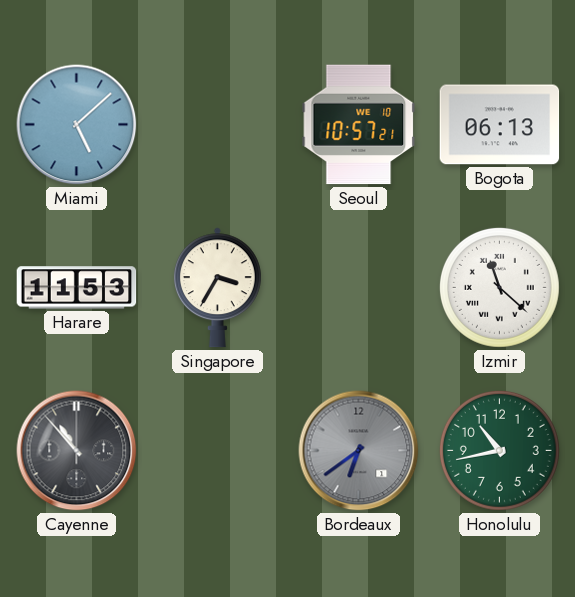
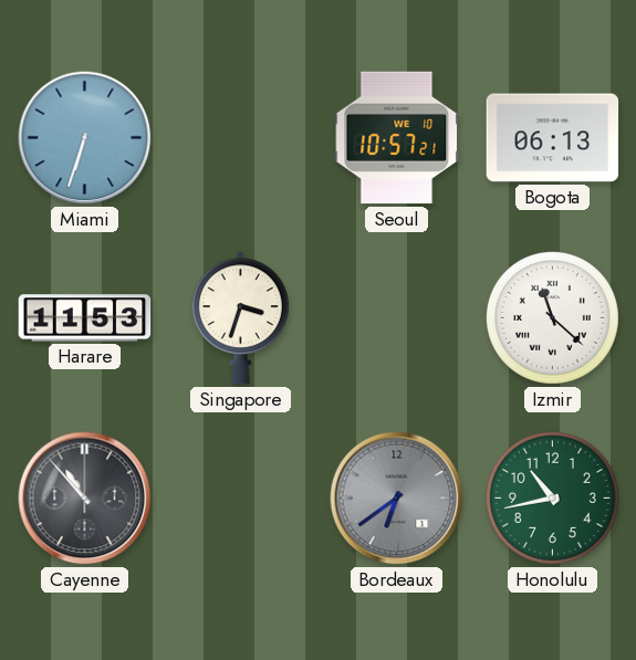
Miami: 5:08 -> 6:33
Singapore: 3:35 -> 3:33
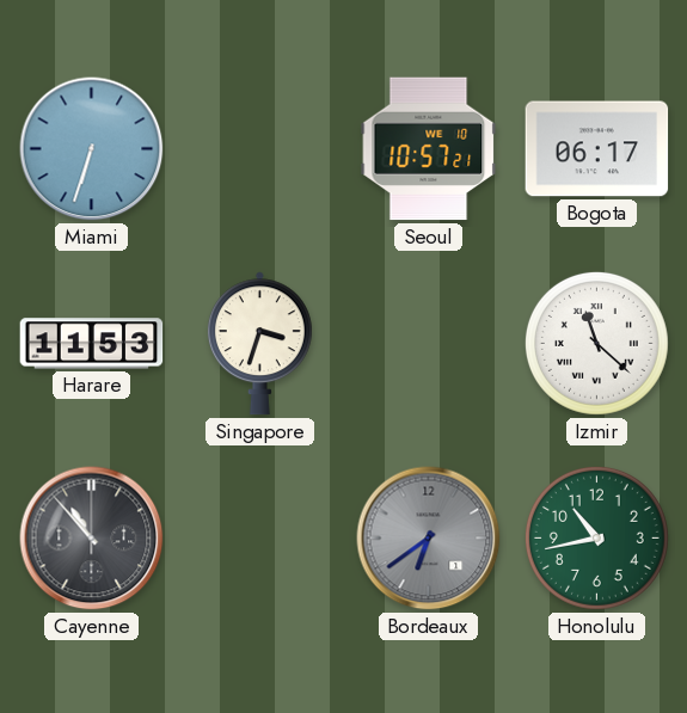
Bogota: 06:13 -> 06:17
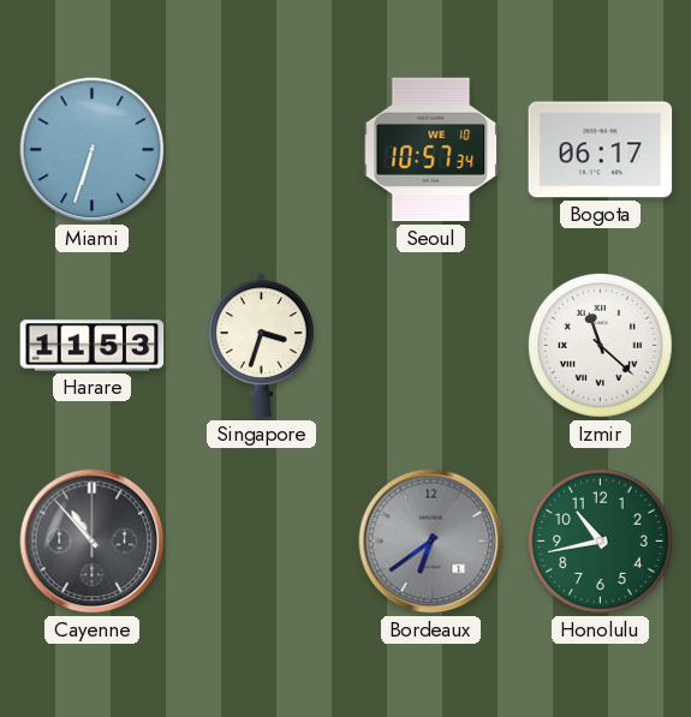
Seoul: 10:57:21 -> 10:57:34
